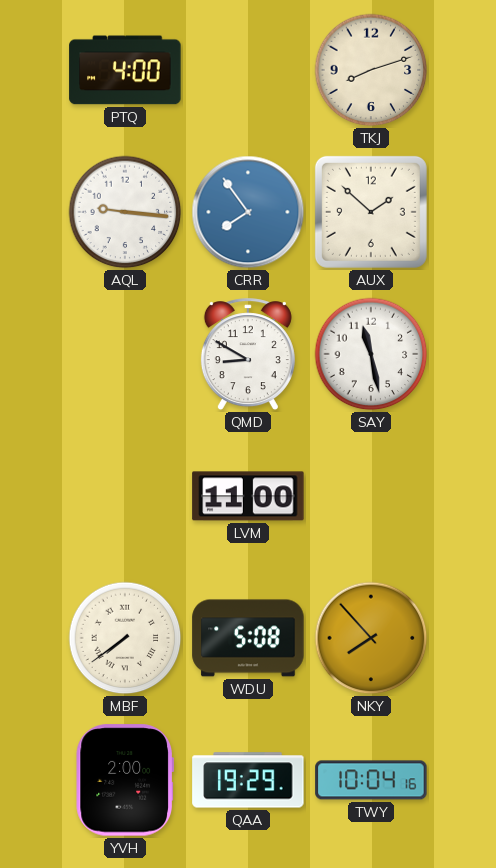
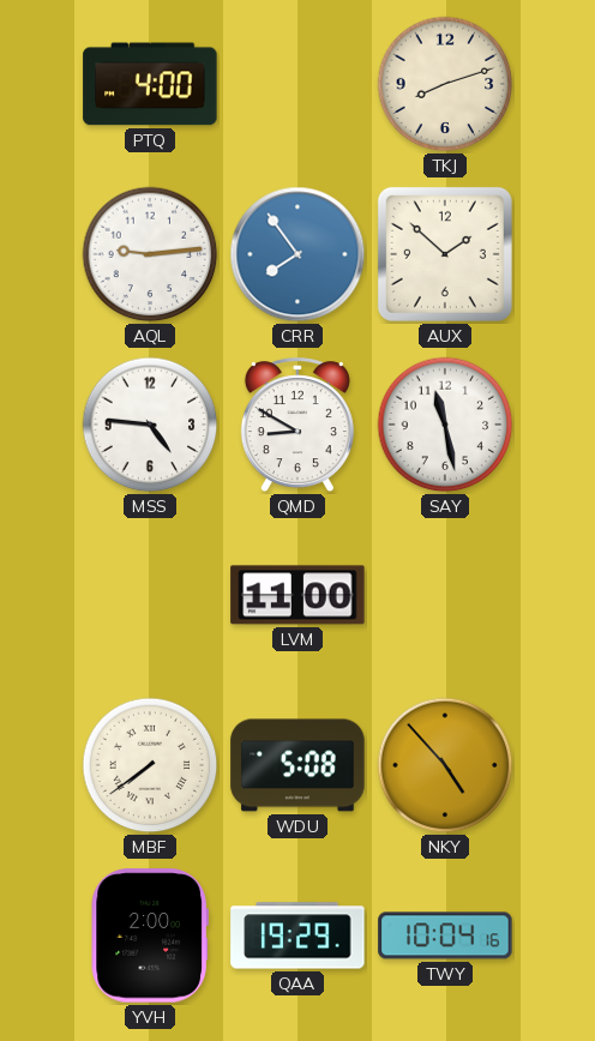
AQL: 9:16 -> 9:14
MSS: none -> 4:46
NKY: 7:53 -> 4:53
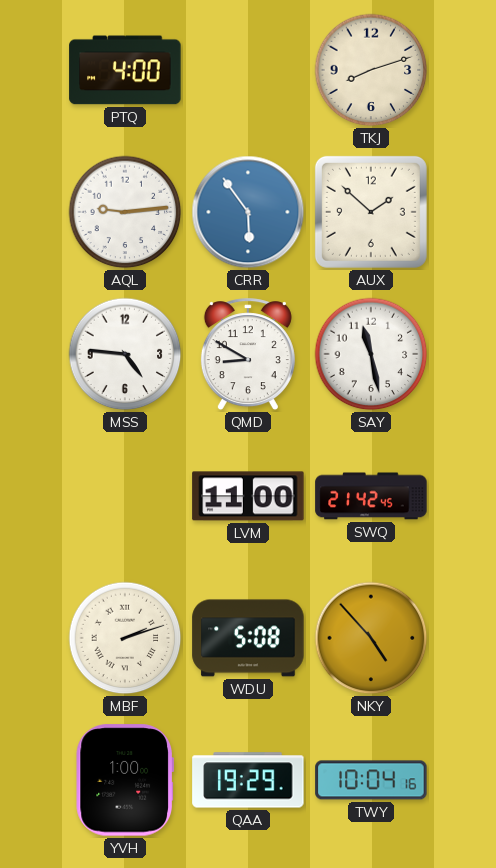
CRR: 7:54 -> 5:54
SWQ: none -> 21:42
MBF: 7:39 -> 2:12
YVH: 2:00 -> 1:00
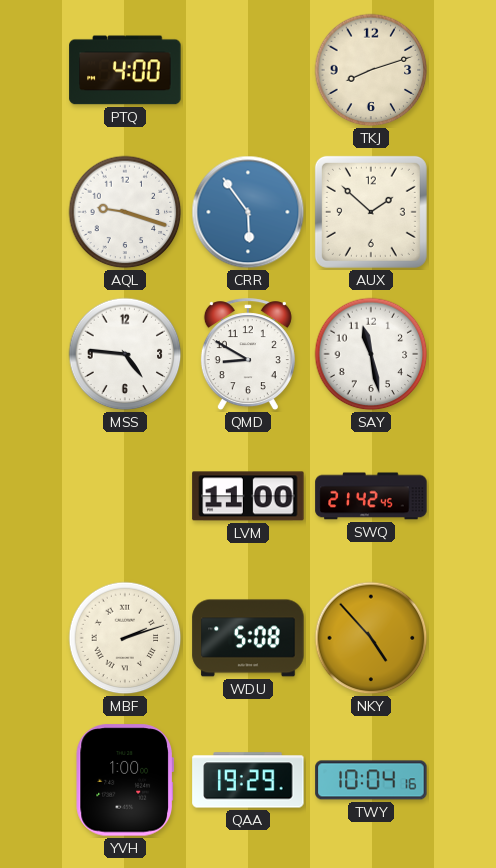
AQL: 9:14 -> 9:18
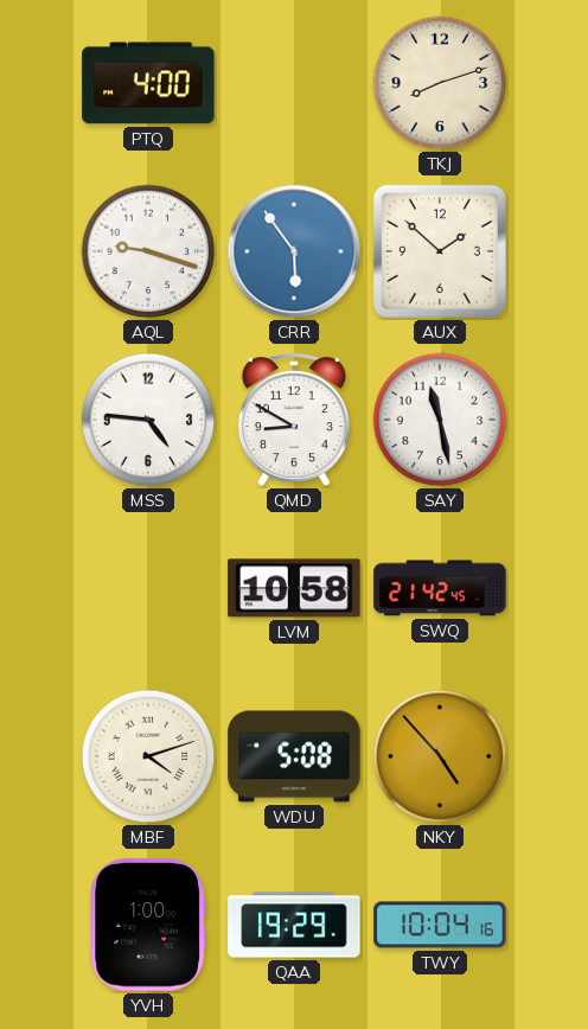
LVM: 11:00 -> 10:58
MBF: 2:12 -> 4:12
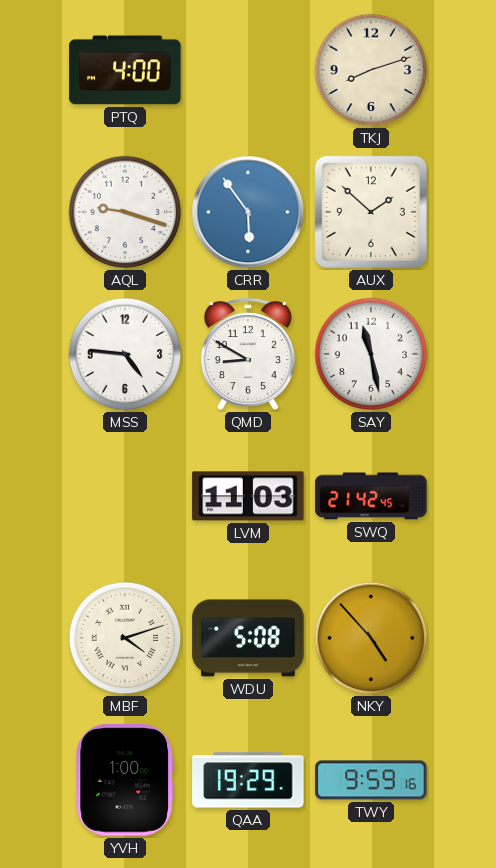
LVM: 10:58 -> 11:03
TWY: 10:04 -> 9:59
